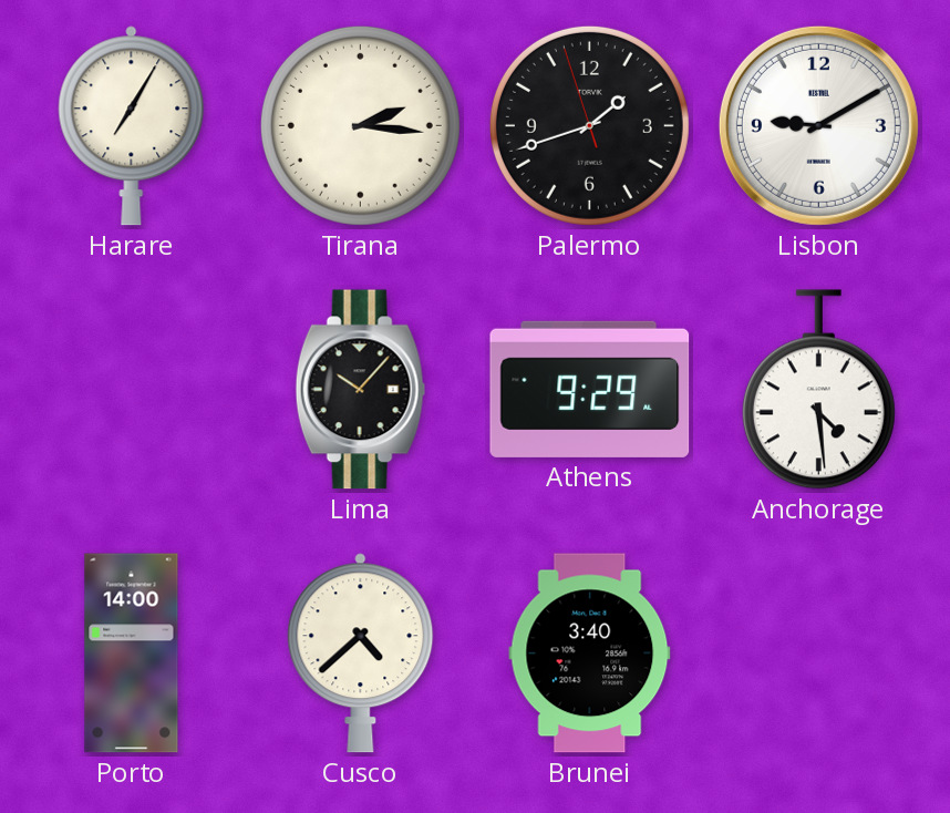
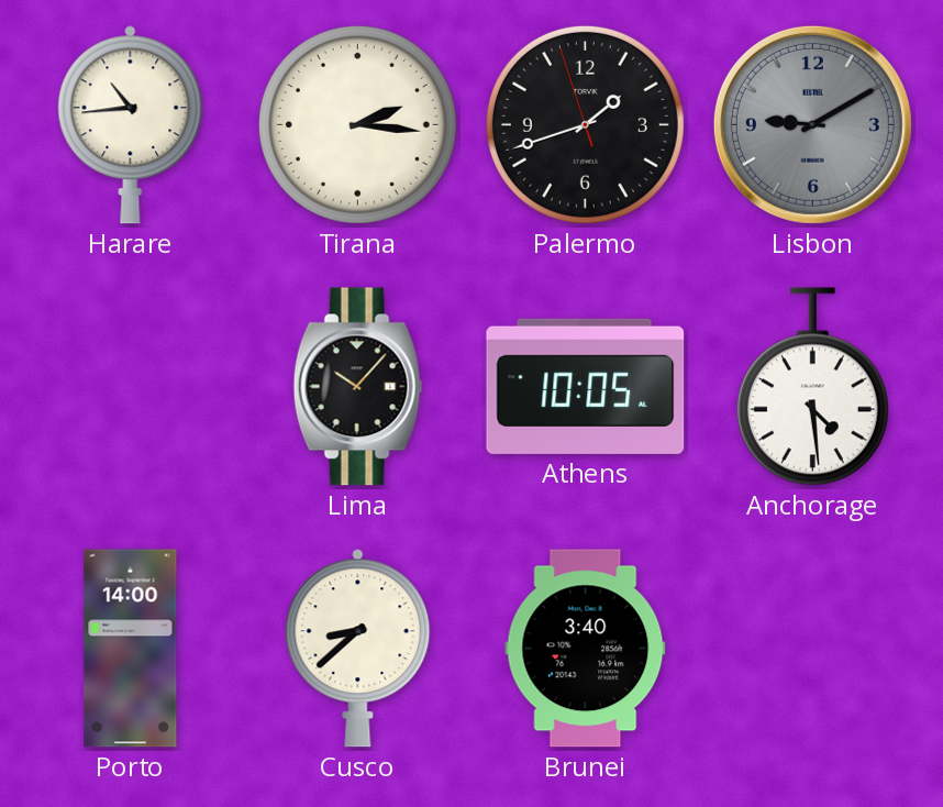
Harare: 7:05 -> 10:44
Lisbon dial: white -> grey
Athens: 9:29 -> 10:05
Cusco: 4:38 -> 8:38
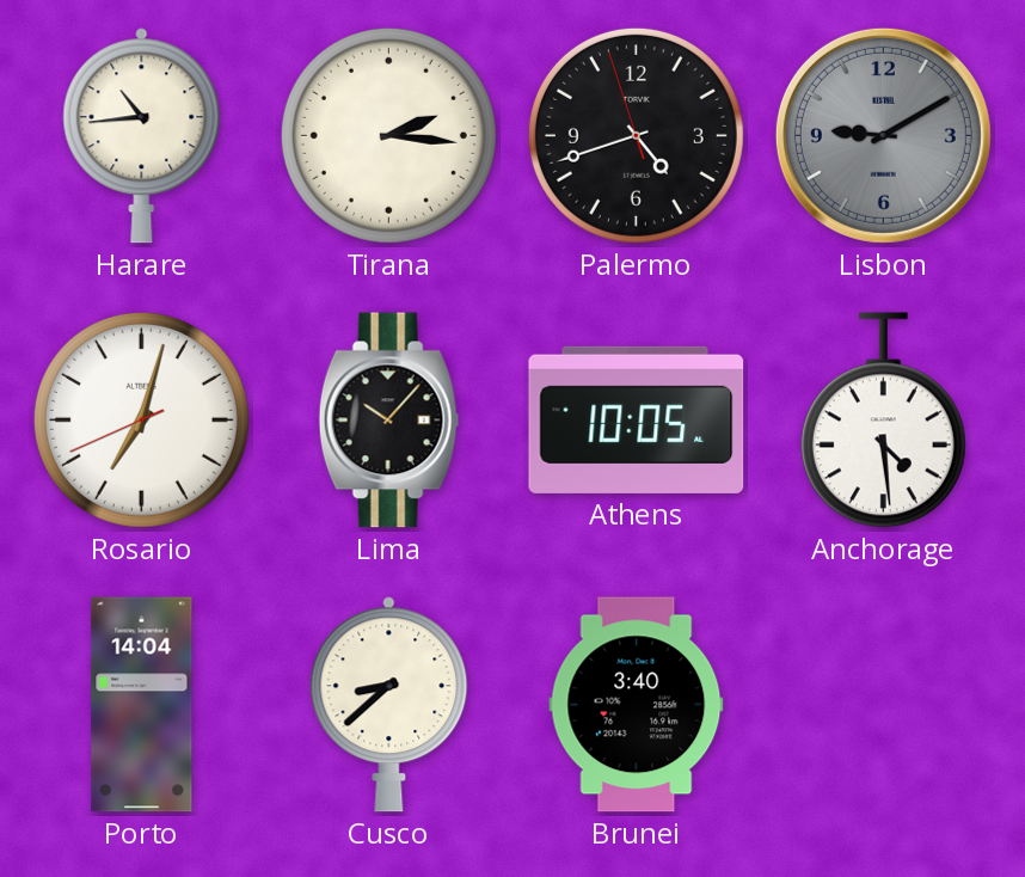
Palermo: 1:41 -> 4:41
Rosario: none -> 7:02
Porto: 14:00 -> 14:04
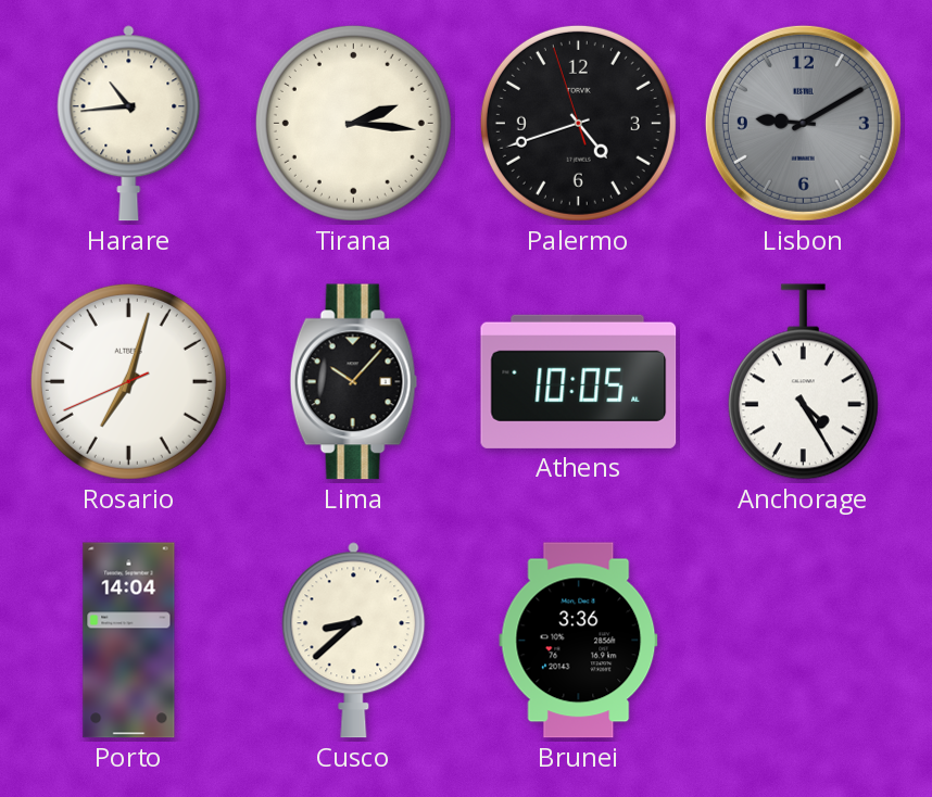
Anchorage: 4:29 -> 4:25
Brunei: 3:40 -> 3:36
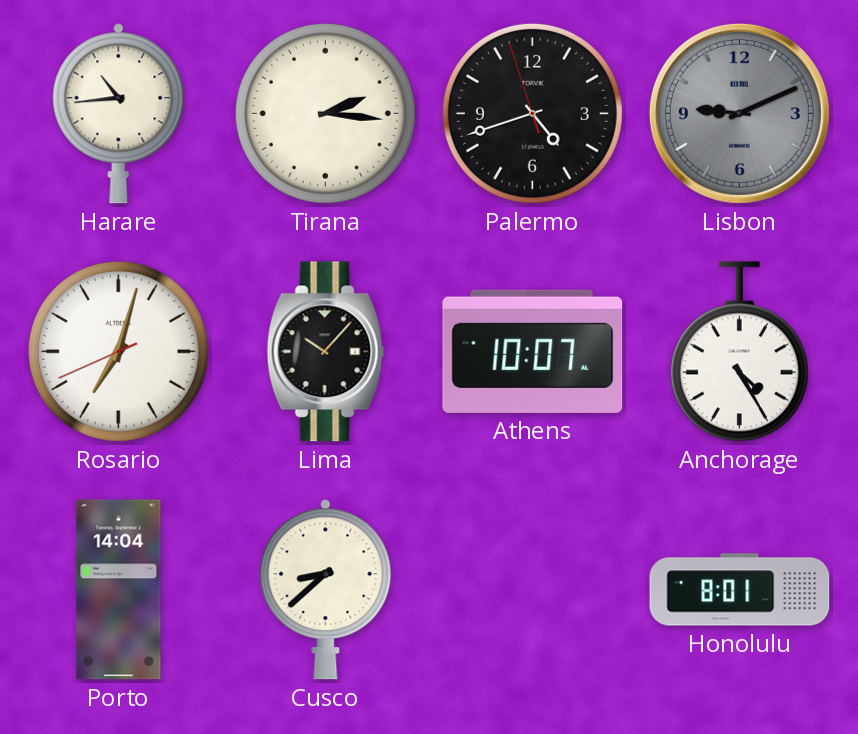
Lisbon: 9:10 -> 9:11
Athens: 10:05 -> 10:07
Brunei: 3:36 -> none
Honolulu: none -> 8:01
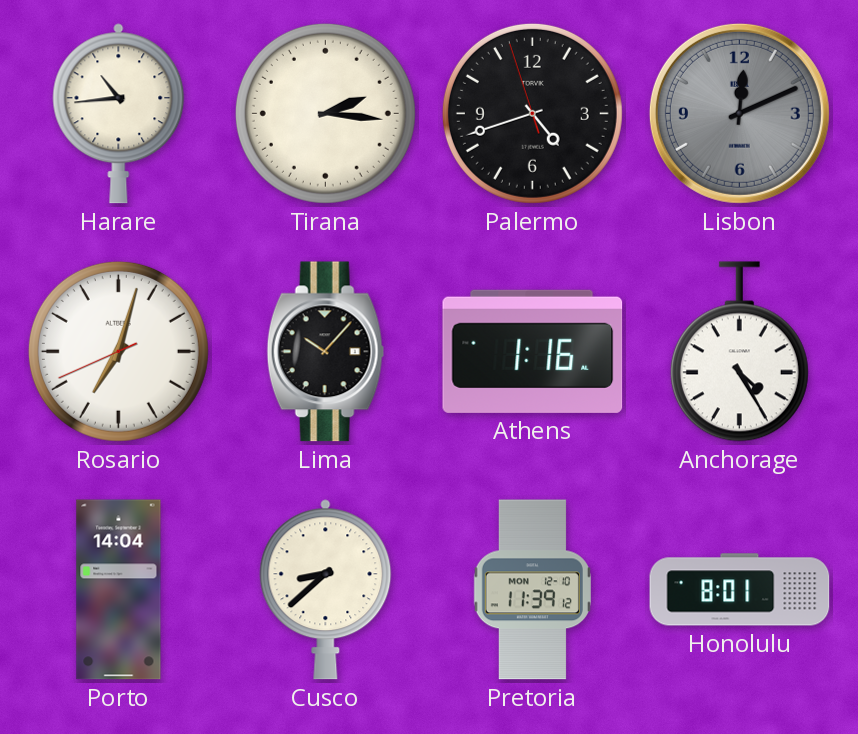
Lisbon: 9:11 -> 12:11
Athens: 10:07 -> 1:16
Pretoria: none -> 11:39
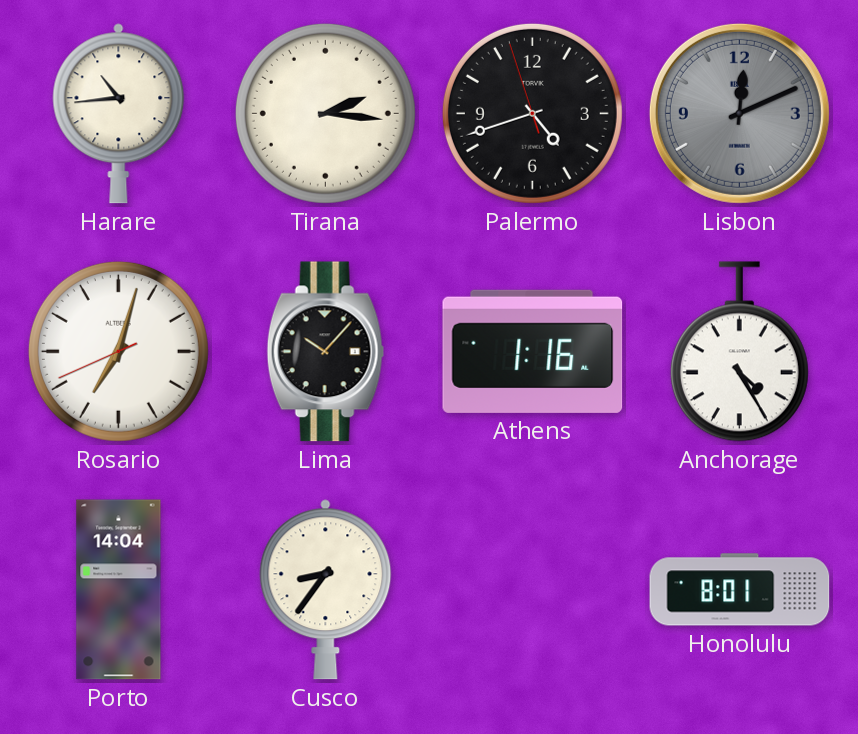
Cusco: 8:38 -> 8:36
Pretoria: 11:39 -> none
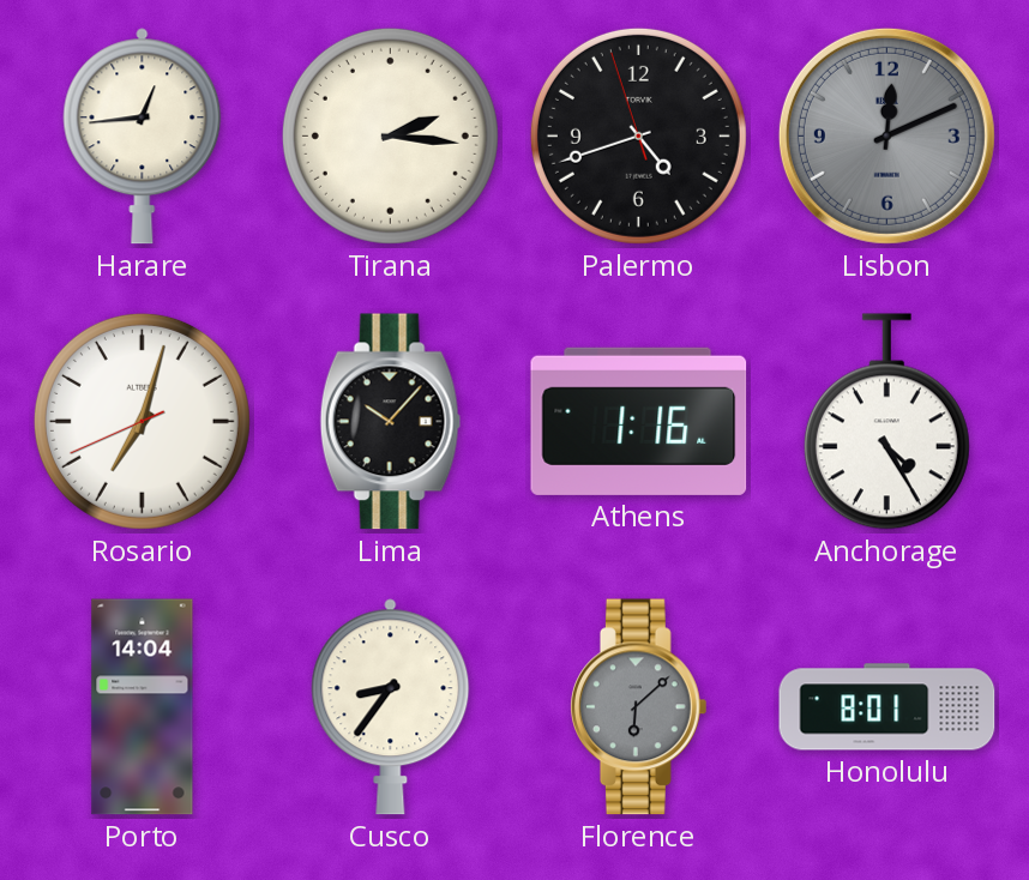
Harare: 10:44 -> 12:44
Florence: none -> 6:08
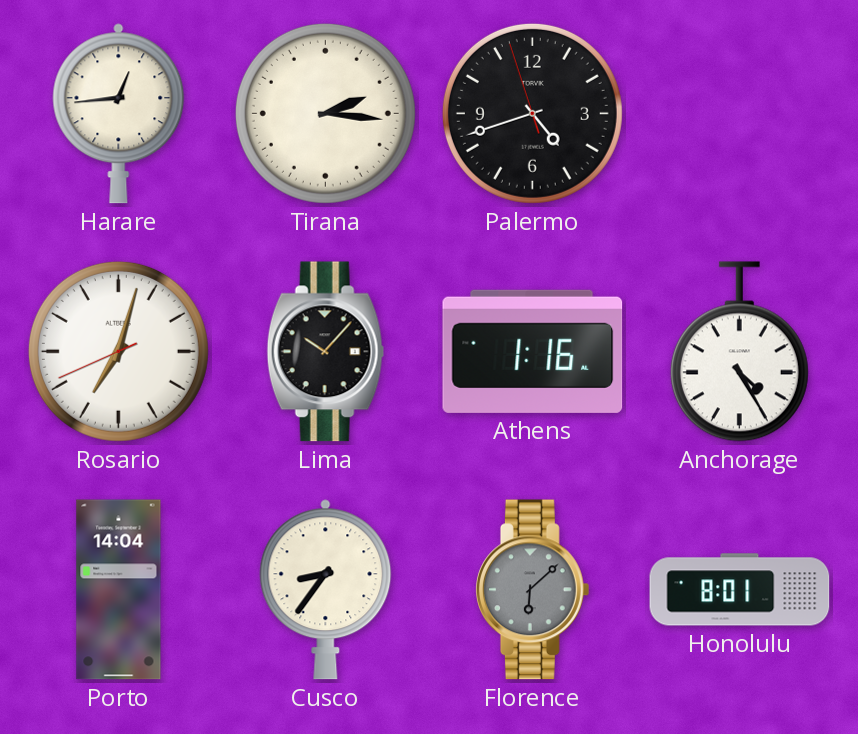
Lisbon: 12:11 -> none
